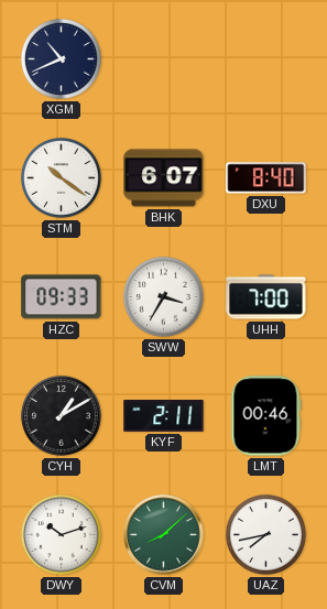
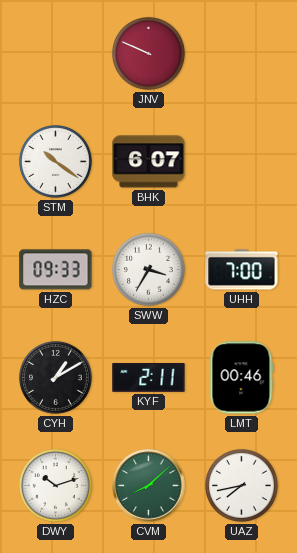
XGM: 10:41 -> none
JNV: none -> 9:49
DXU: 8:40 -> none
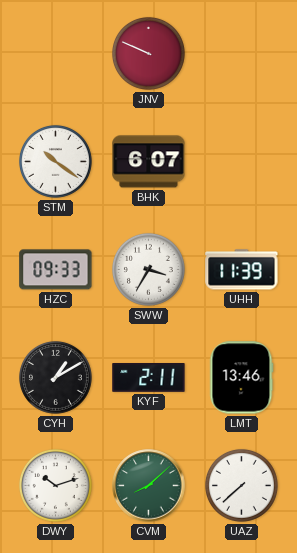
UHH: 7:00 -> 11:39
LMT: 00:46 -> 13:46
UAZ: 7:43 -> 7:38
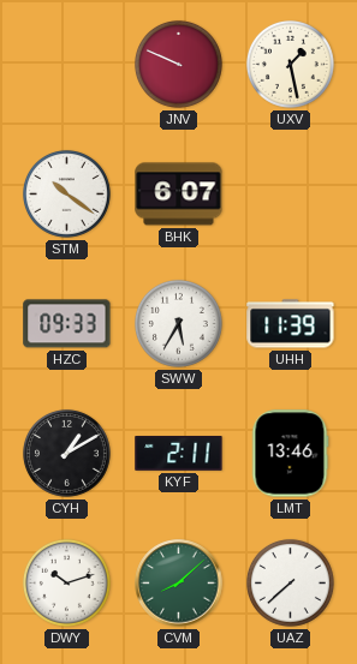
UXV: none -> 1:28
SWW: 3:35 -> 5:35
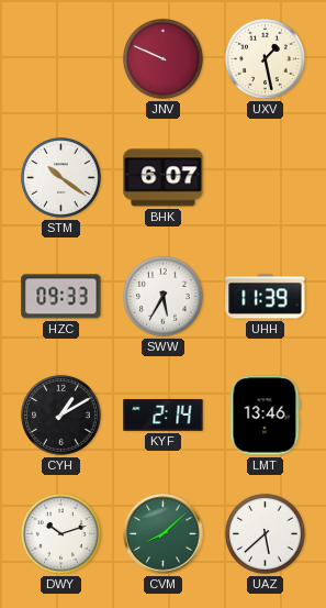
KYF: 2:11 -> 2:14
UAZ: 7:38 -> 5:38
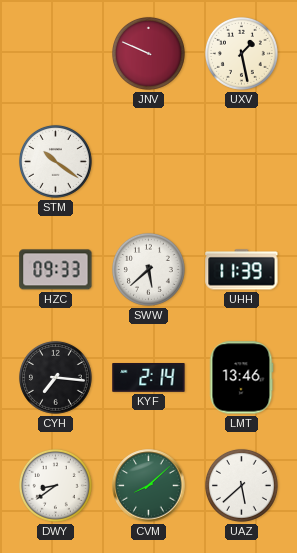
BHK: 6:07 -> none
SWW: 5:35 -> 5:38
CYH: 1:10 -> 7:16
DWY: 10:12 -> 8:39
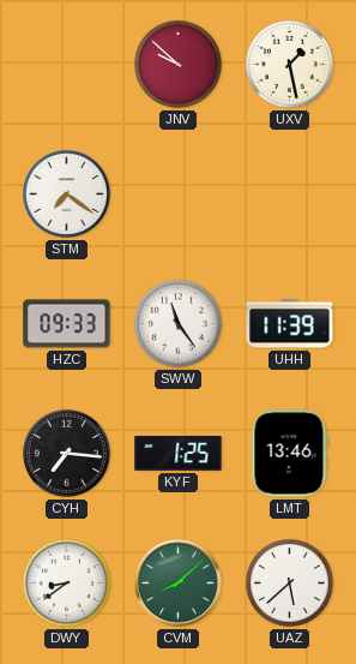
JNV: 9:49 -> 9:52
STM: 10:21 -> 7:21
SWW: 5:38 -> 11:24
KYF: 2:14 -> 1:25
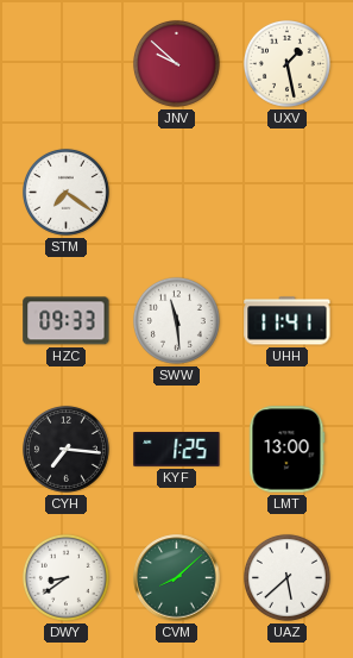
SWW: 11:24 -> 11:29
UHH: 11:39 -> 11:41
LMT: 13:46 -> 13:00
